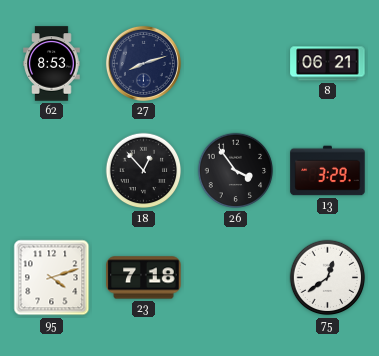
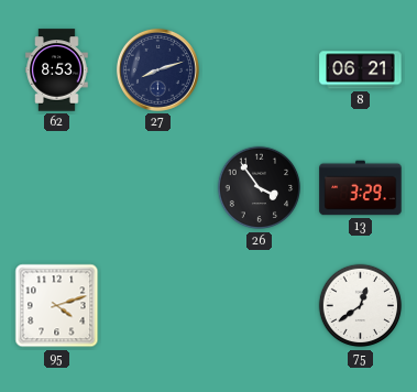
18: 12:53 -> none
23: 7:18 -> none
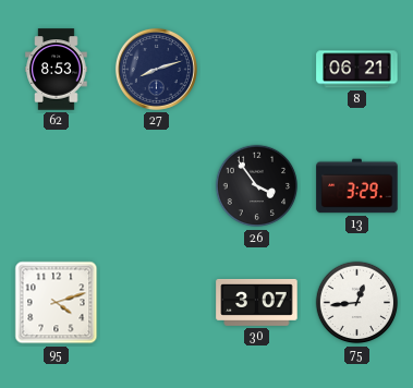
30: none -> 3:07
75: 12:39 -> 12:44
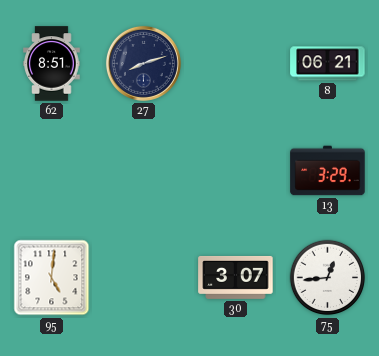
62: 8:53 -> 8:51
26: 3:54 -> none
95: 4:12 -> 5:01
